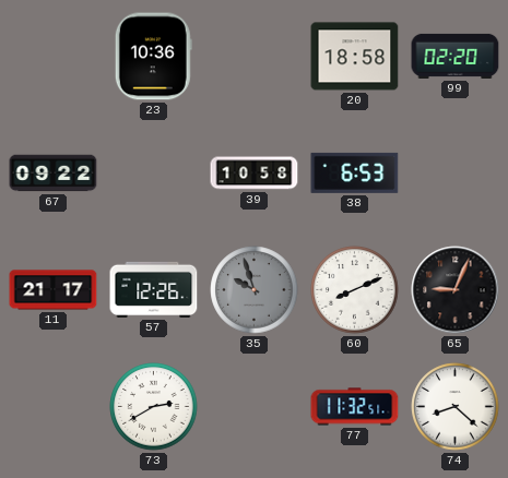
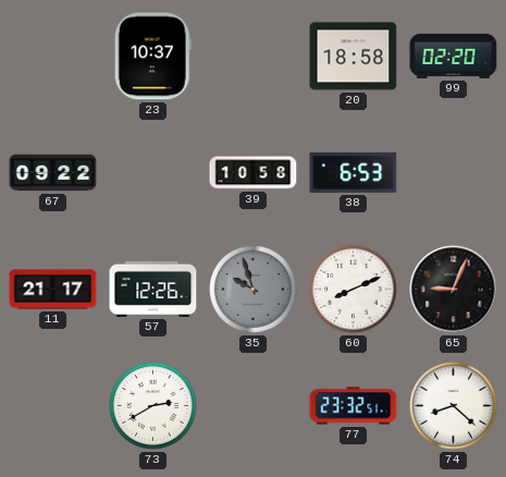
23: 10:36 -> 10:37
77: 11:32 -> 23:32
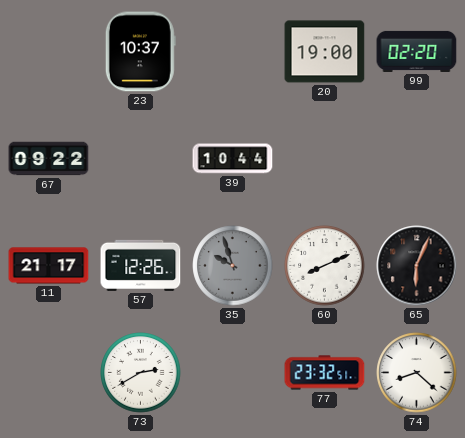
20: 18:58 -> 19:00
39: 10:58 -> 10:44
38: 6:53 -> none
65: 9:04 -> 6:04
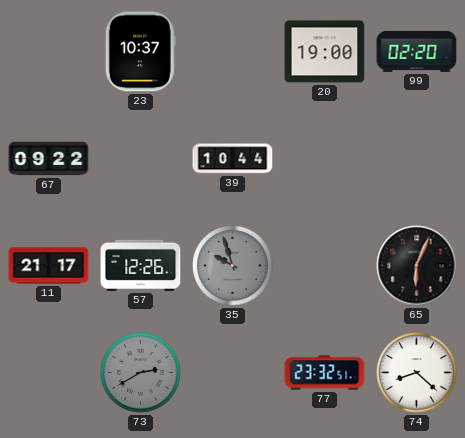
60: 8:11 -> none
73 dial: white -> grey
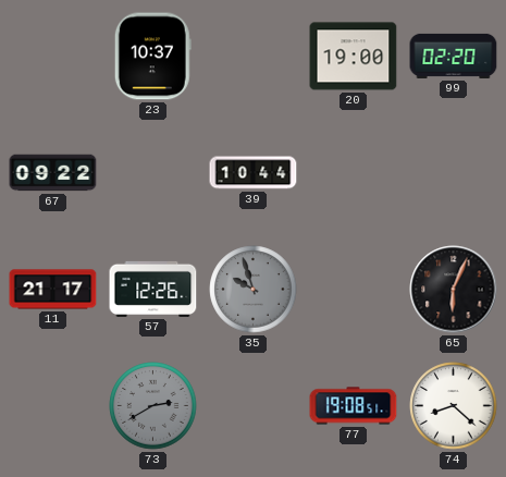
77: 23:32 -> 19:08
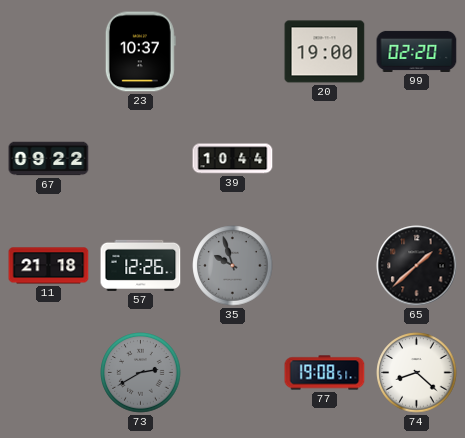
11: 21:17 -> 21:18
65: 6:04 -> 1:38
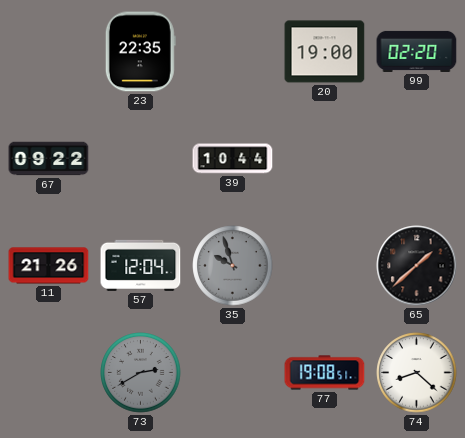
23: 10:37 -> 22:35
11: 21:18 -> 21:26
57: 12:26 -> 12:04
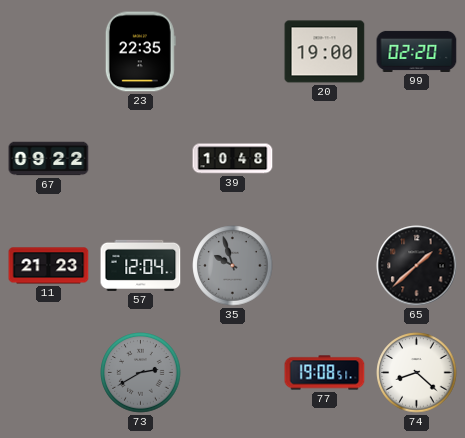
39: 10:44 -> 10:48
11: 21:26 -> 21:23
